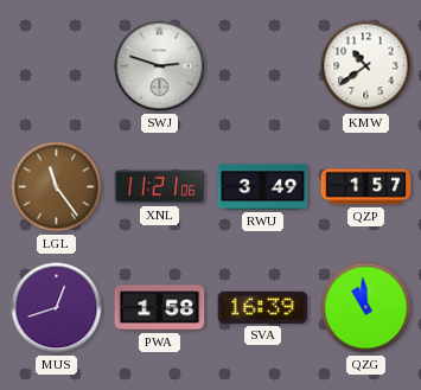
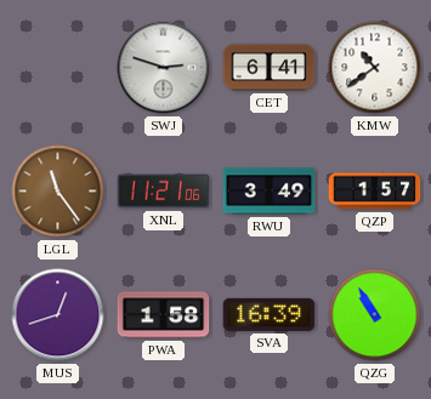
CET: none -> 6:41
QZG: 10:59 -> 10:55
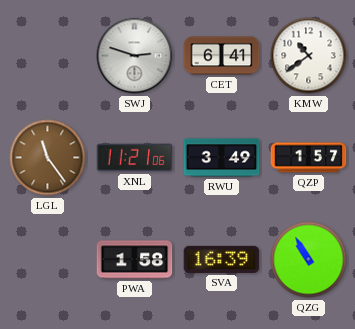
MUS: 12:42 -> none
